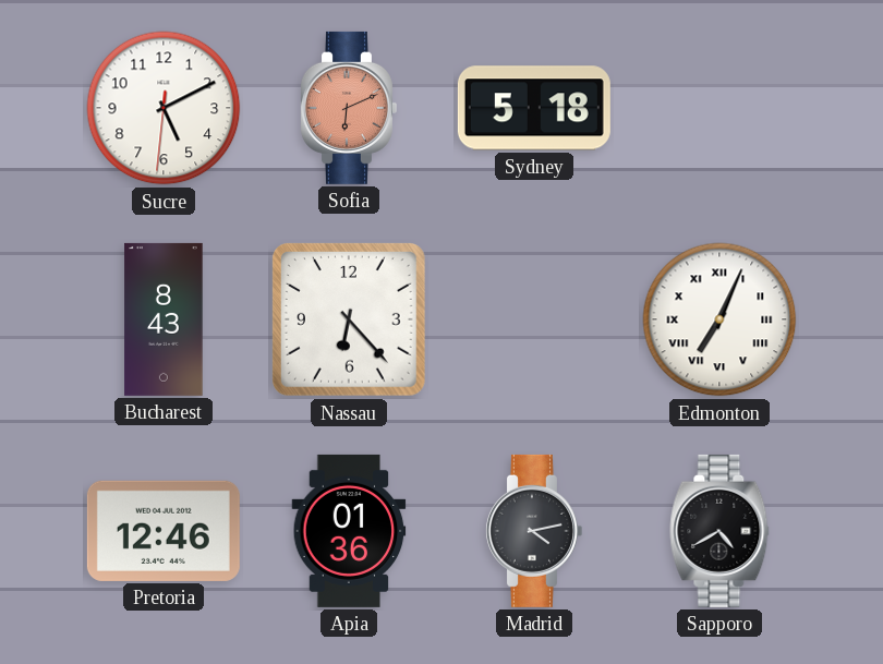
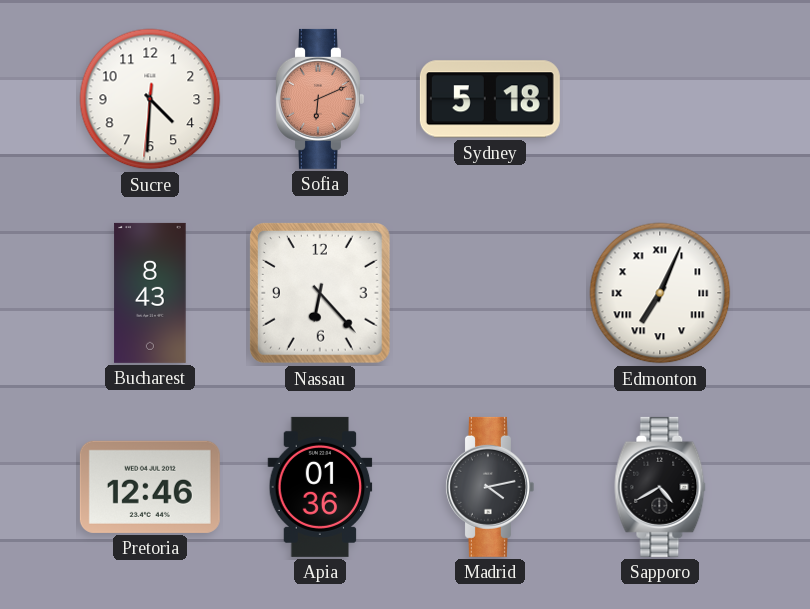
Sucre: 5:10 -> 4:30
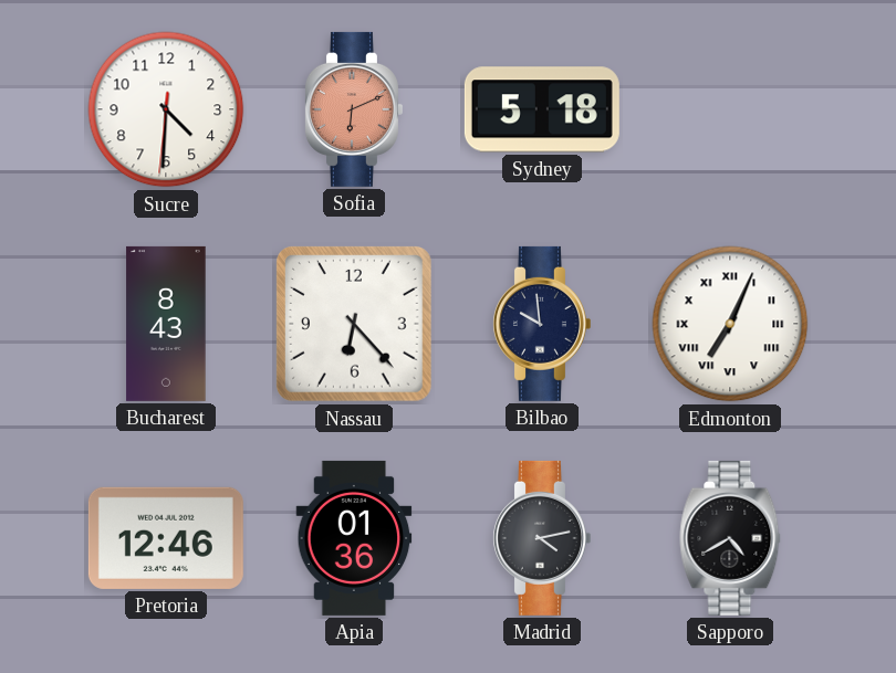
Bilbao: none -> 9:59
